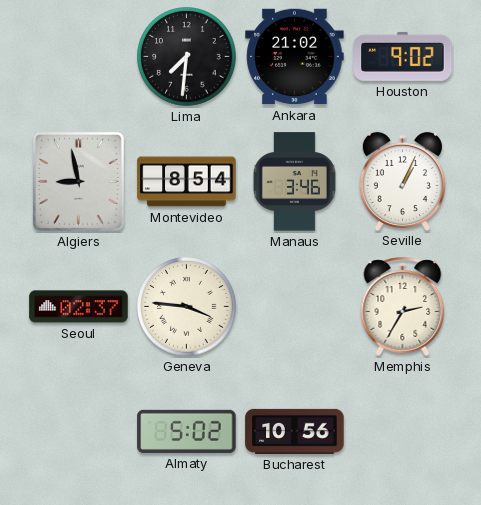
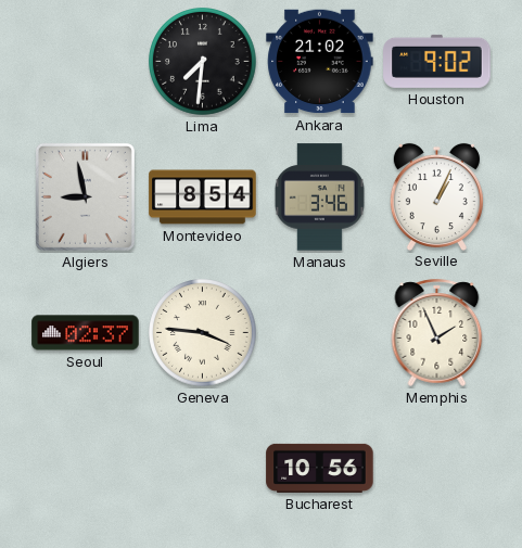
Memphis: 2:35 -> 1:56
Almaty: 5:02 -> none
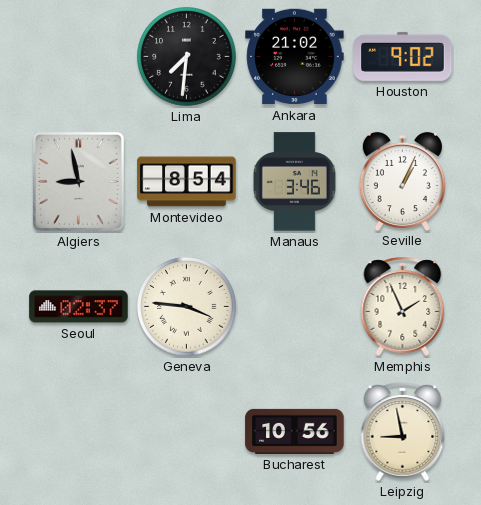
Leipzig: none -> 8:58
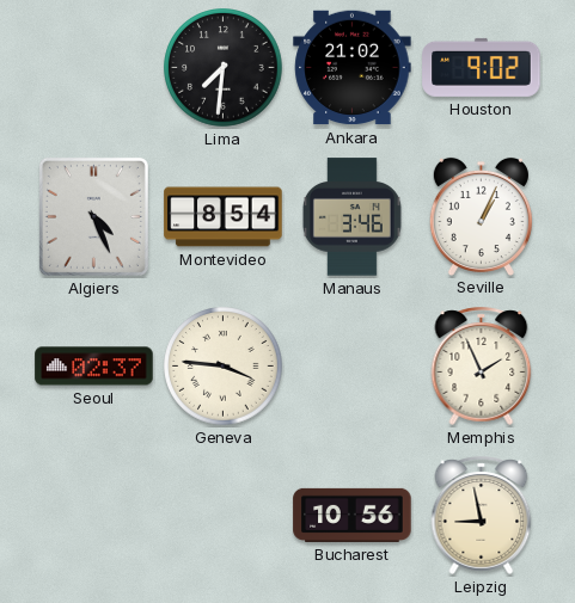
Algiers: 8:58 -> 4:26
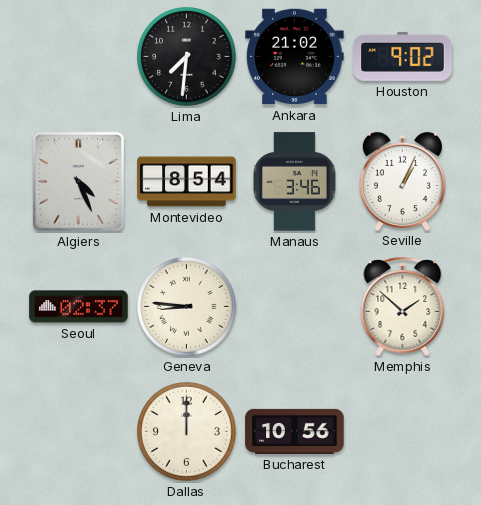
Geneva: 3:46 -> 8:46
Memphis: 1:56 -> 1:52
Dallas: none -> 12:00
Leipzig: 8:58 -> none
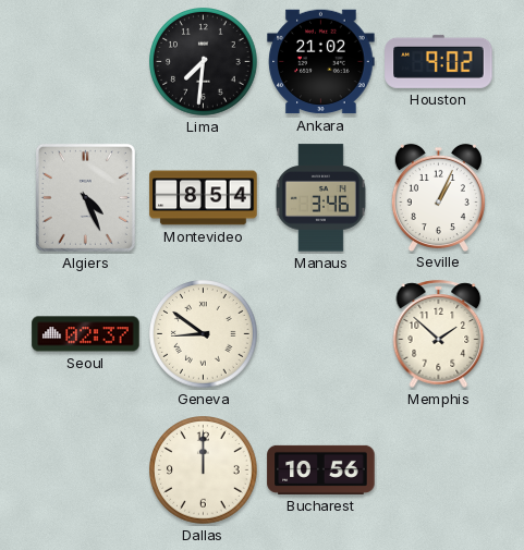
Geneva: 8:46 -> 8:51
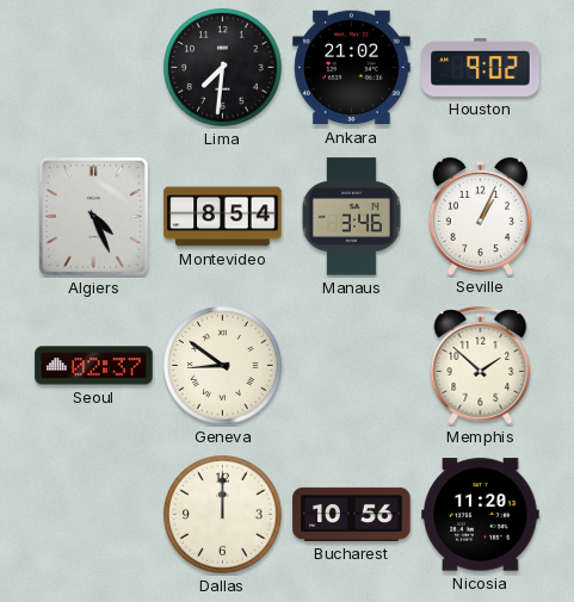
Nicosia: none -> 11:20
